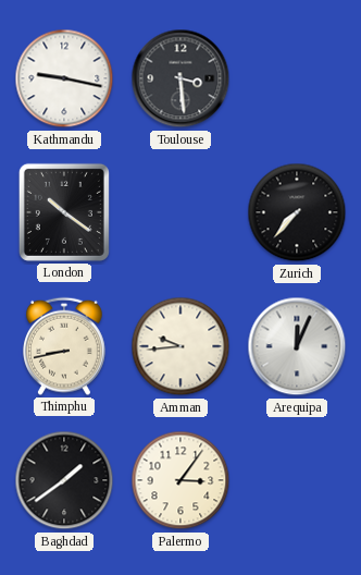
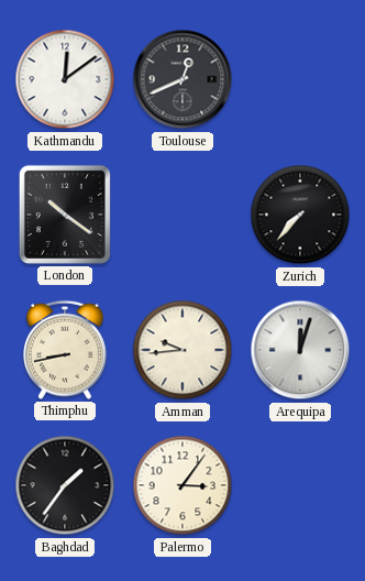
Kathmandu: 9:17 -> 12:09
Toulouse: 3:29 -> 12:41
Arequipa: 12:04 -> 12:03
Baghdad: 1:39 -> 1:36
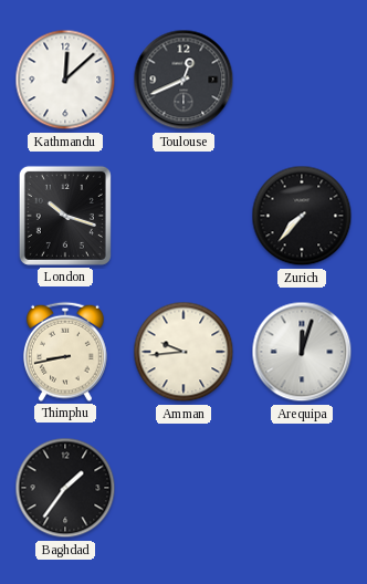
Kathmandu: 12:09 -> 12:08
London: 10:21 -> 10:18
Palermo: 3:06 -> none
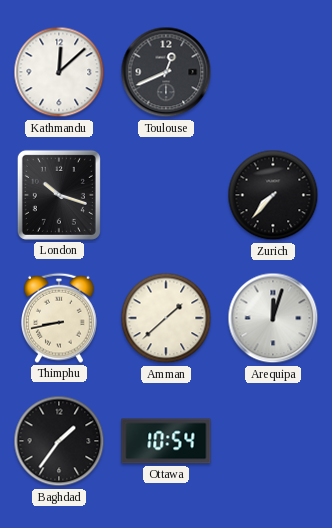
Amman: 9:44 -> 1:38
Ottawa: none -> 10:54
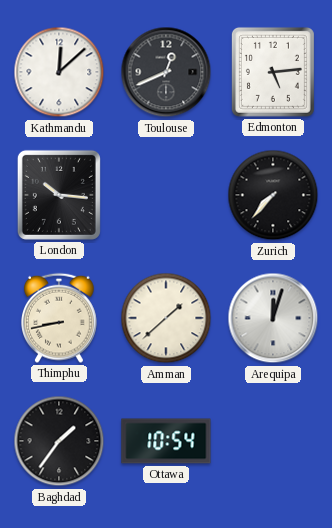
Edmonton: none -> 5:14
London: 10:18 -> 10:16
